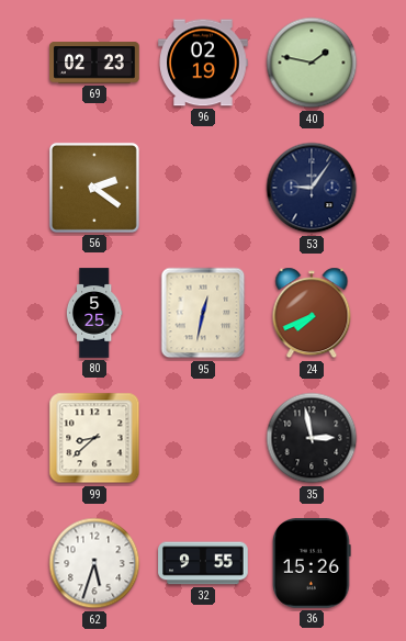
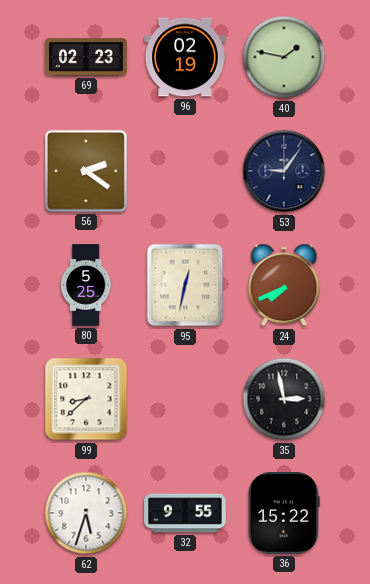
36: 15:26 -> 15:22
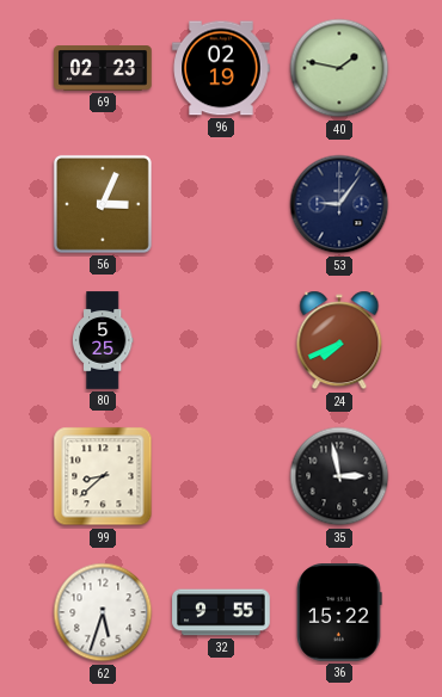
56: 2:21 -> 3:04
95: 12:32 -> none
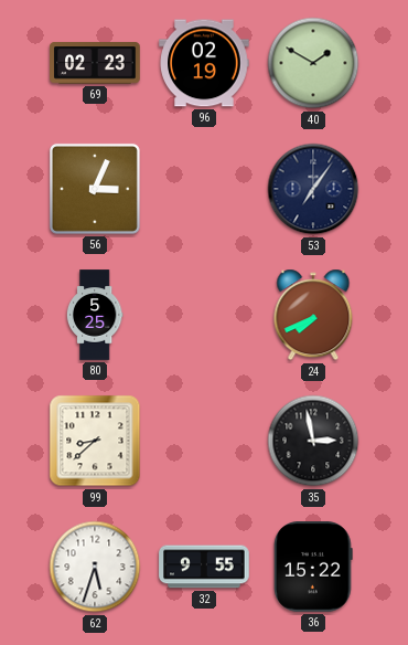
40: 1:47 -> 1:50
53: 9:06 -> 7:06
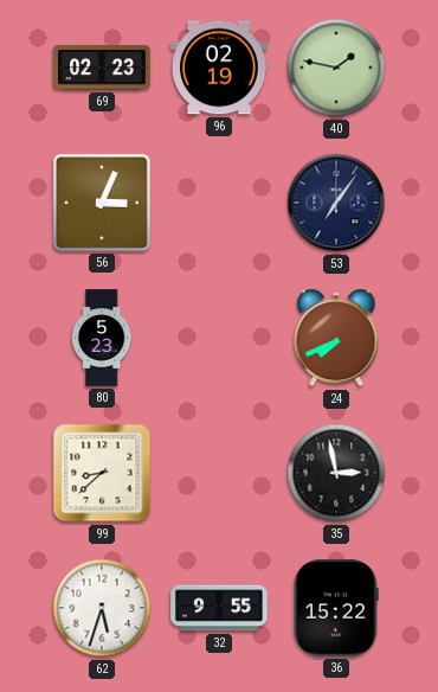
40: 1:50 -> 1:47
80: 5:25 -> 5:23
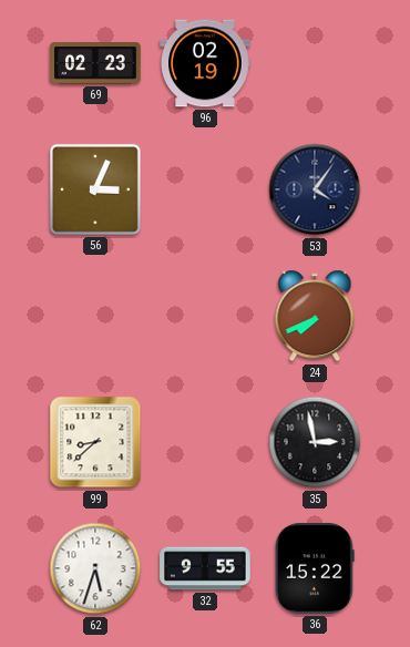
40: 1:47 -> none
53: 7:06 -> 4:06
80: 5:23 -> none
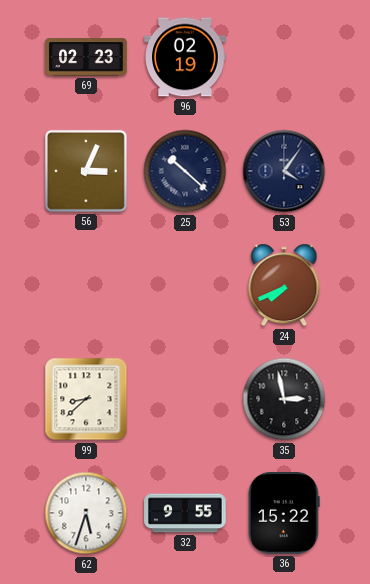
25: none -> 10:22
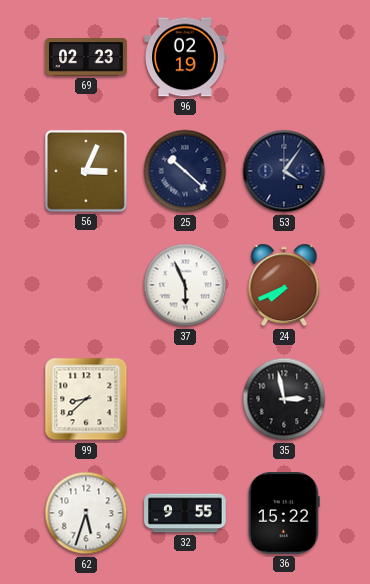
37: none -> 5:56
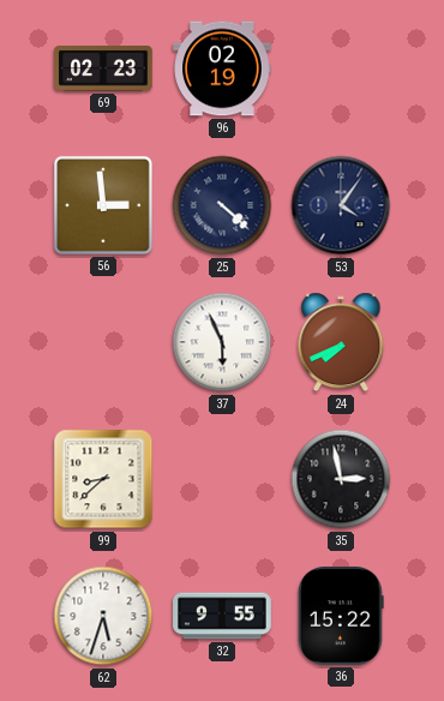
56: 3:04 -> 2:59
25: 10:22 -> 4:22
